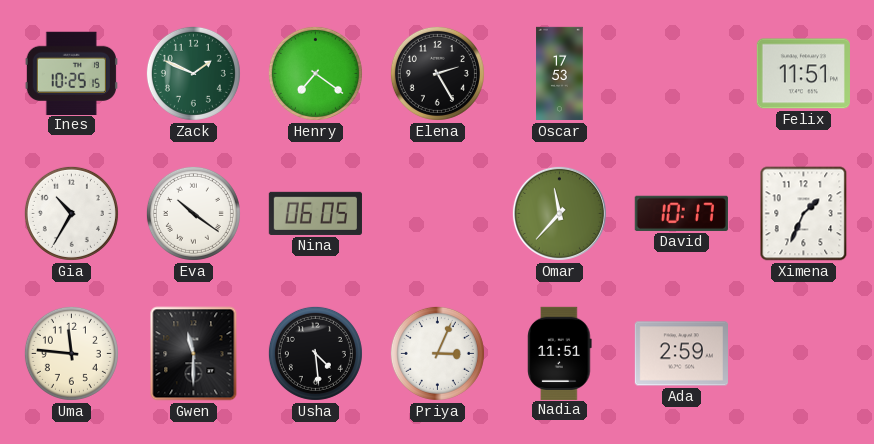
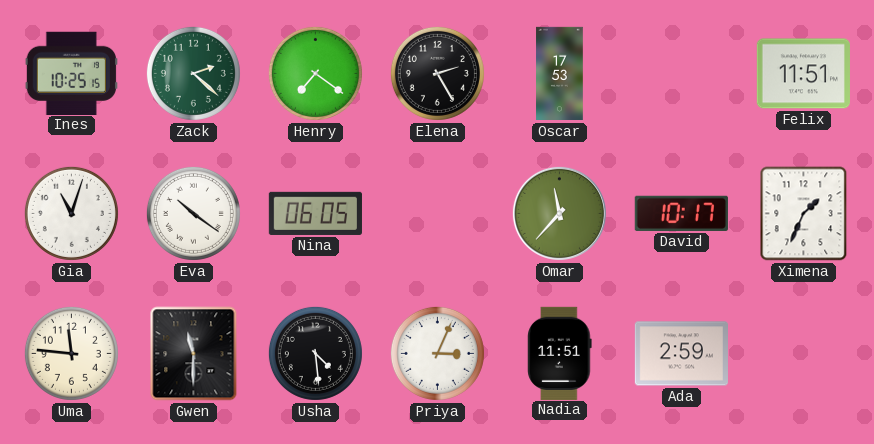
Zack: 1:49 -> 2:22
Gia: 10:35 -> 11:03
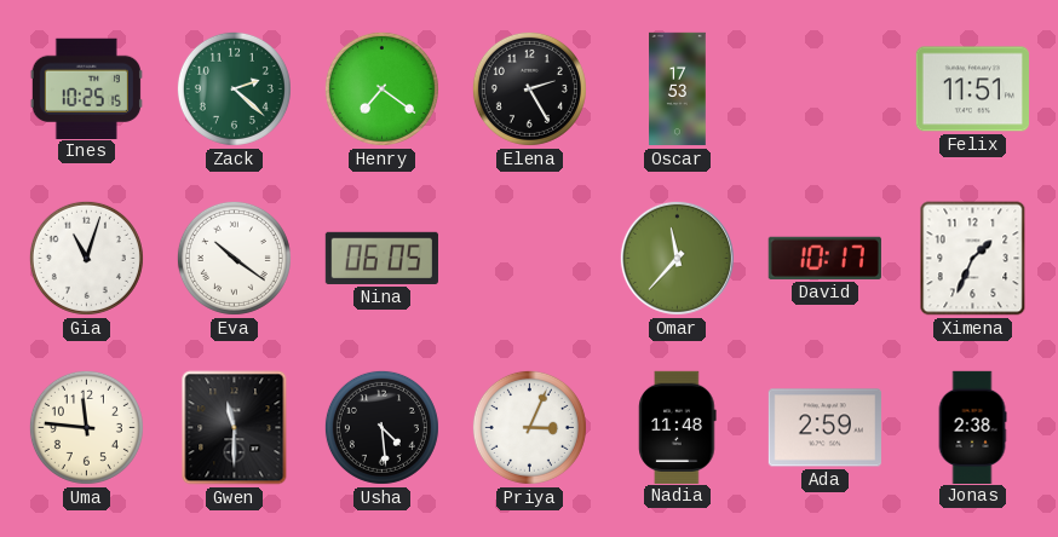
Nadia: 11:51 -> 11:48
Jonas: none -> 2:38
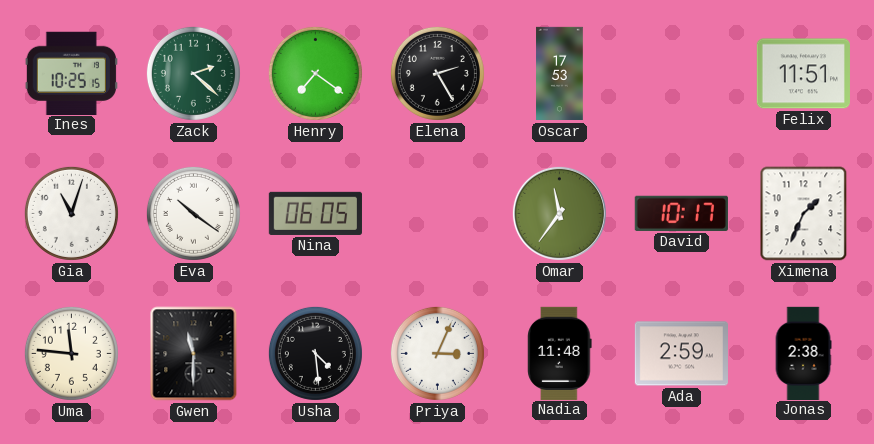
Omar: 11:37 -> 11:36
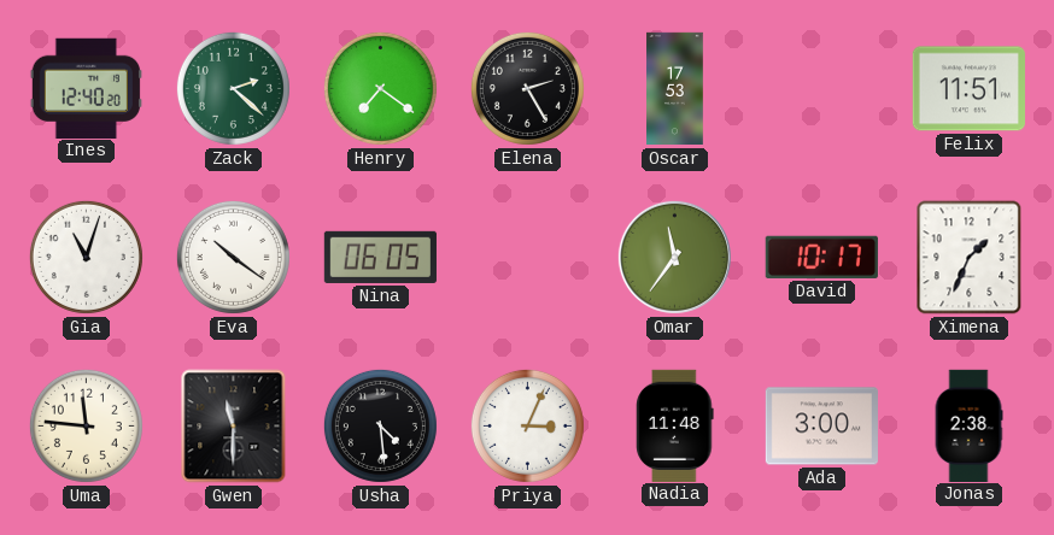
Ines: 10:25 -> 12:40
Ada: 2:59 -> 3:00
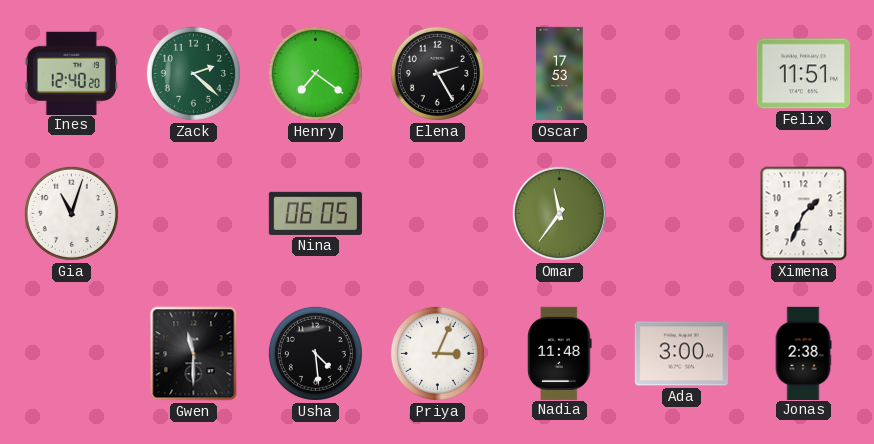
Eva: 10:21 -> none
David: 10:17 -> none
Uma: 11:46 -> none
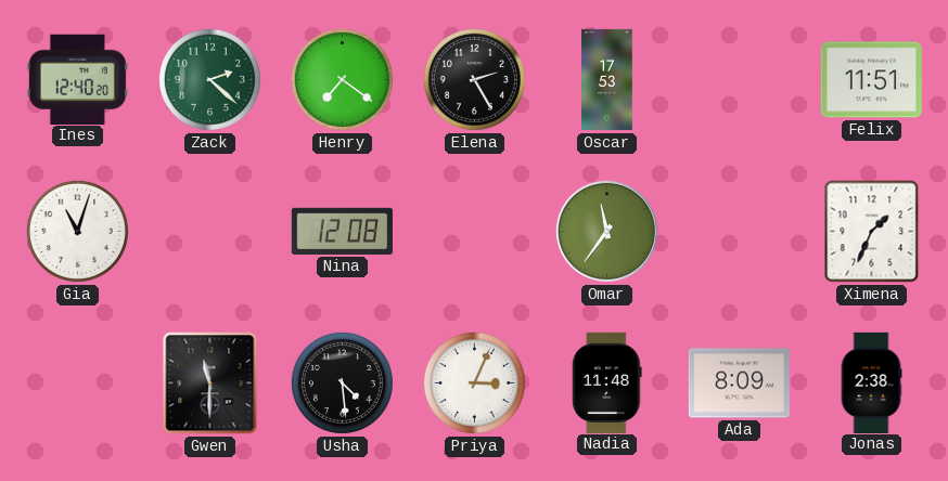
Nina: 06:05 -> 12:08
Ada: 3:00 -> 8:09
